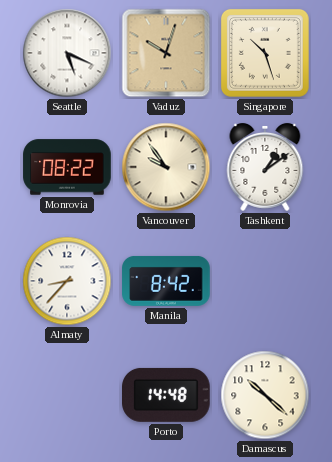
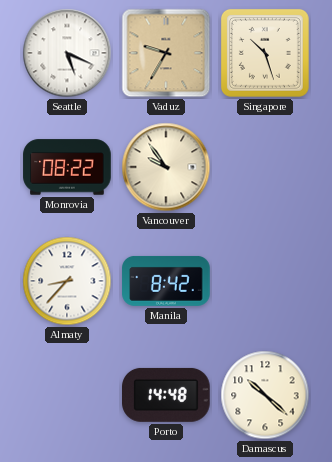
Vaduz: 10:03 -> 9:35
Tashkent: 1:09 -> none
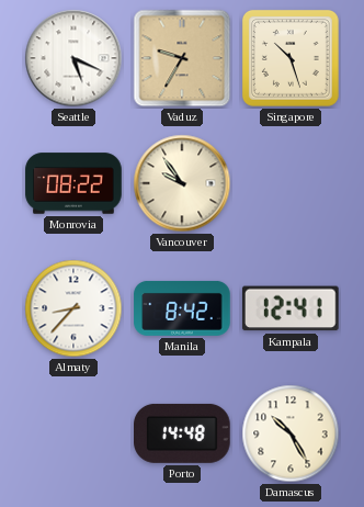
Kampala: none -> 12:41
Damascus: 10:22 -> 10:25
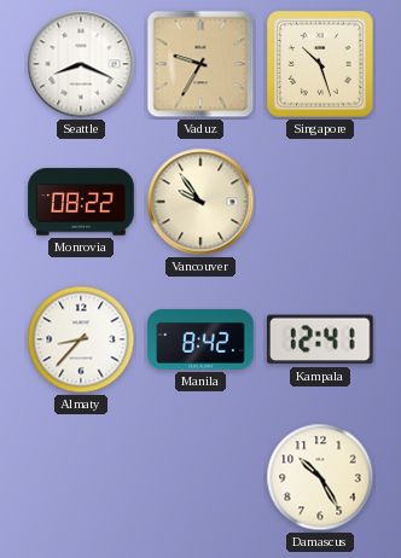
Seattle: 5:19 -> 8:19
Porto: 14:48 -> none
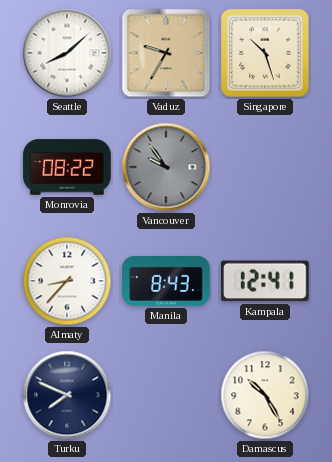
Seattle: 8:19 -> 8:08
Vancouver dial: cream -> grey
Manila: 8:42 -> 8:43
Turku: none -> 7:49
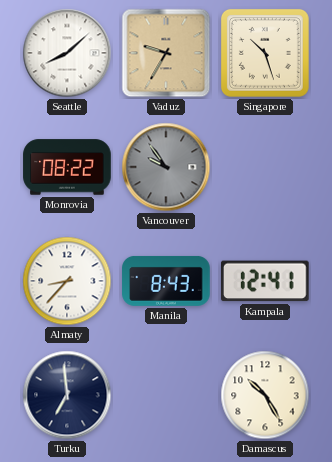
Turku: 7:49 -> 6:59
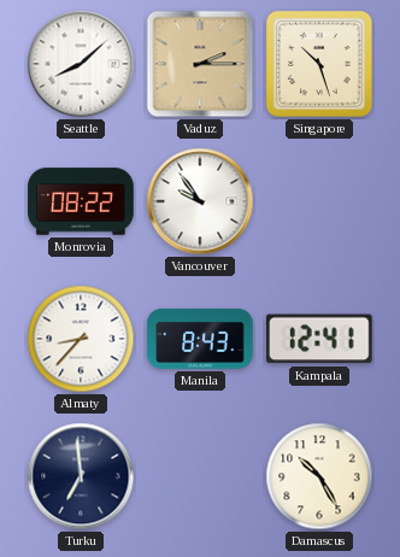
Vaduz: 9:35 -> 2:15
Vancouver dial: grey -> white
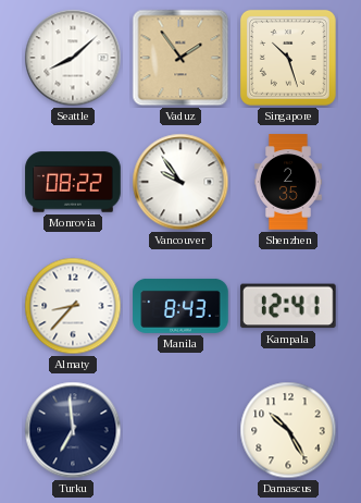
Vaduz: 2:15 -> 1:54
Shenzhen: none -> 2:35
